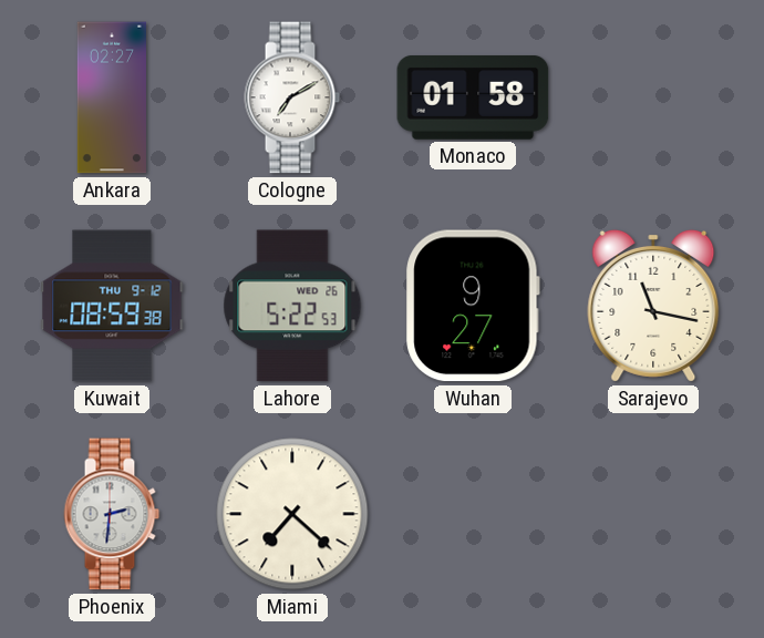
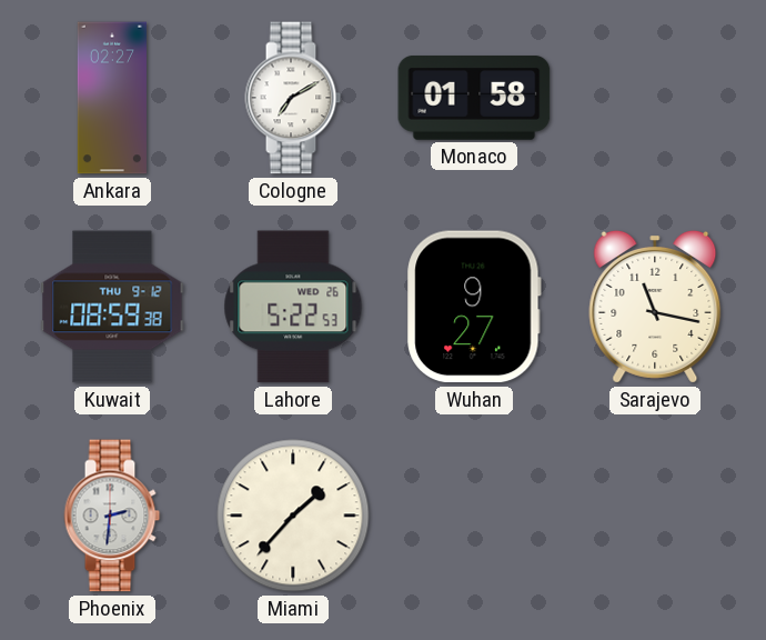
Miami: 7:22 -> 1:37
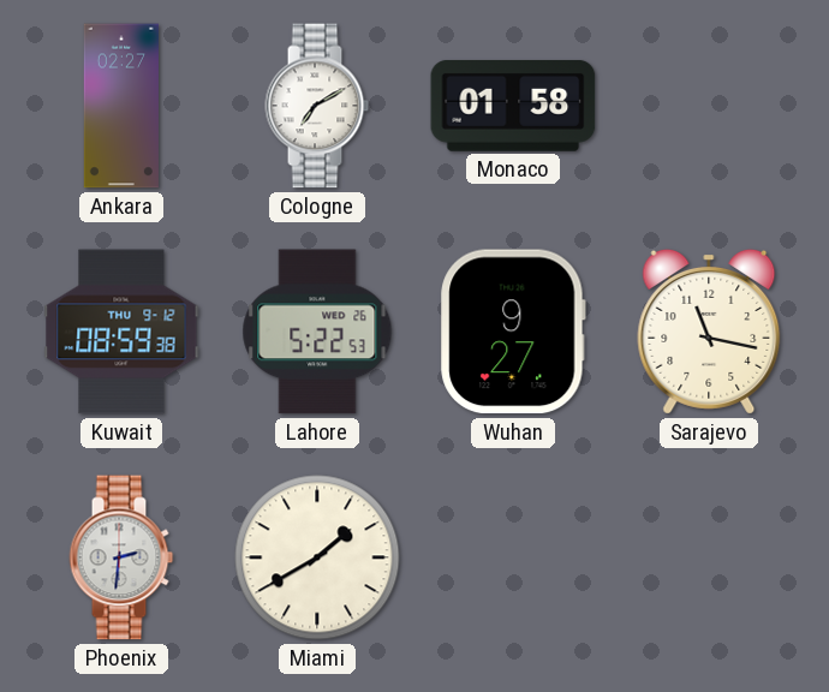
Miami: 1:37 -> 1:40
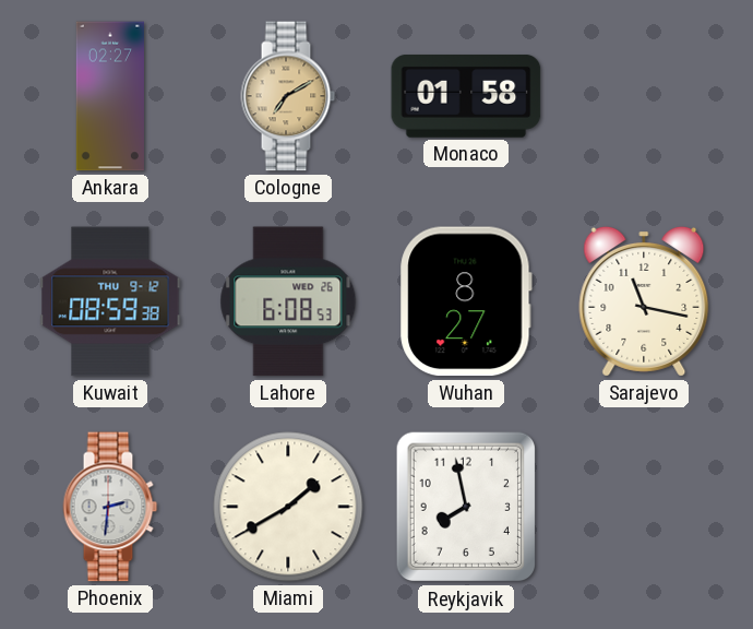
Cologne dial: white -> champagne
Lahore: 5:22 -> 6:08
Wuhan: 9:27 -> 8:27
Reykjavik: none -> 7:58
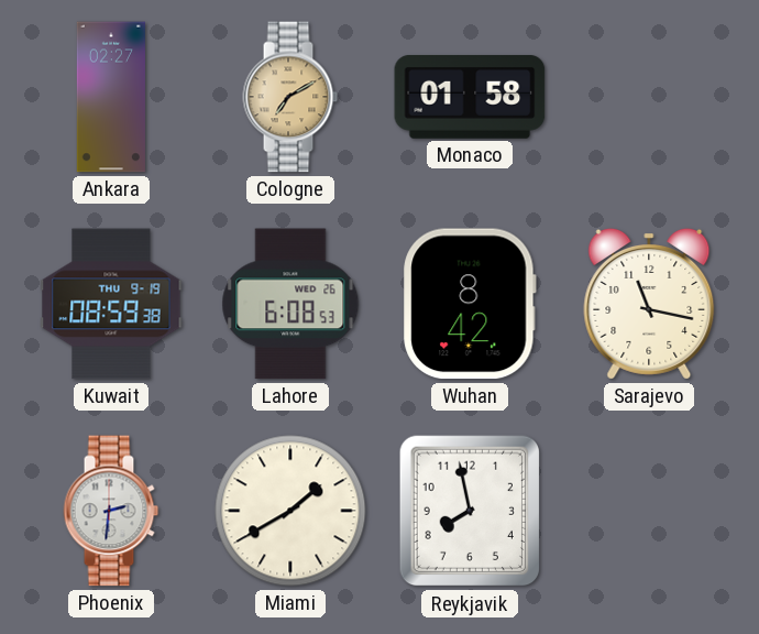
Kuwait date: THU 9-12 -> THU 9-19
Wuhan: 8:27 -> 8:42
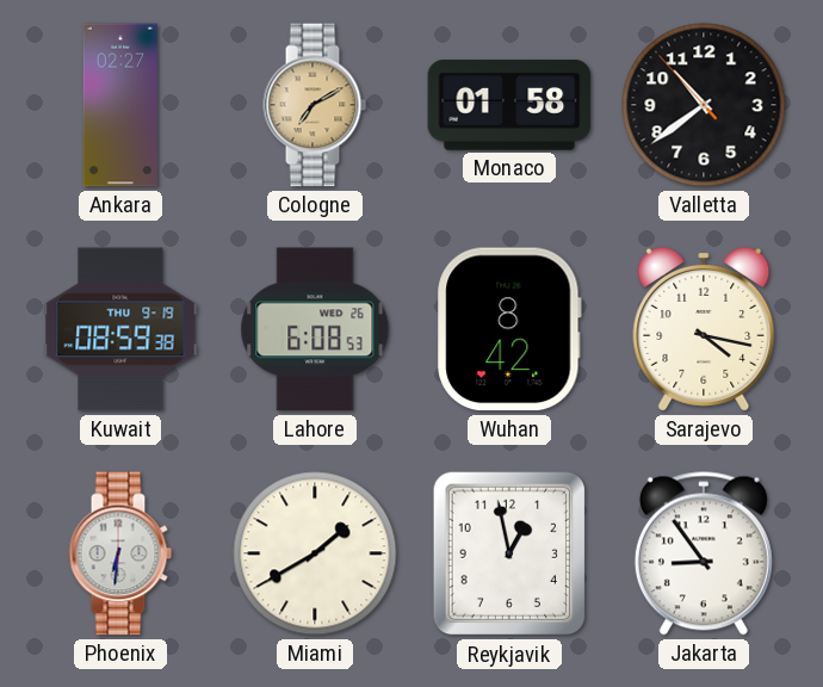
Valletta: none -> 10:38
Sarajevo: 11:17 -> 4:17
Phoenix: 2:31 -> 6:31
Reykjavik: 7:58 -> 12:58
Jakarta: none -> 8:54
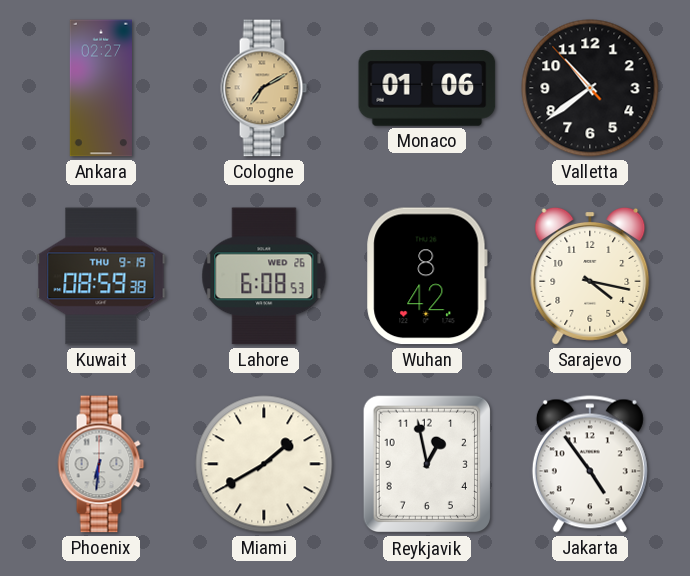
Monaco: 01:58 -> 01:06
Jakarta: 8:54 -> 4:54
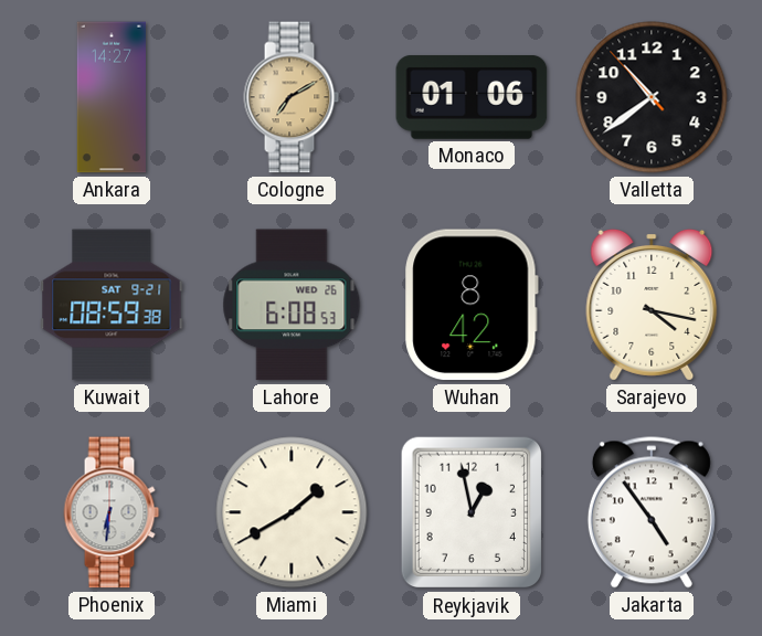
Ankara: 02:27 -> 14:27
Kuwait date: THU 9-19 -> SAT 9-21
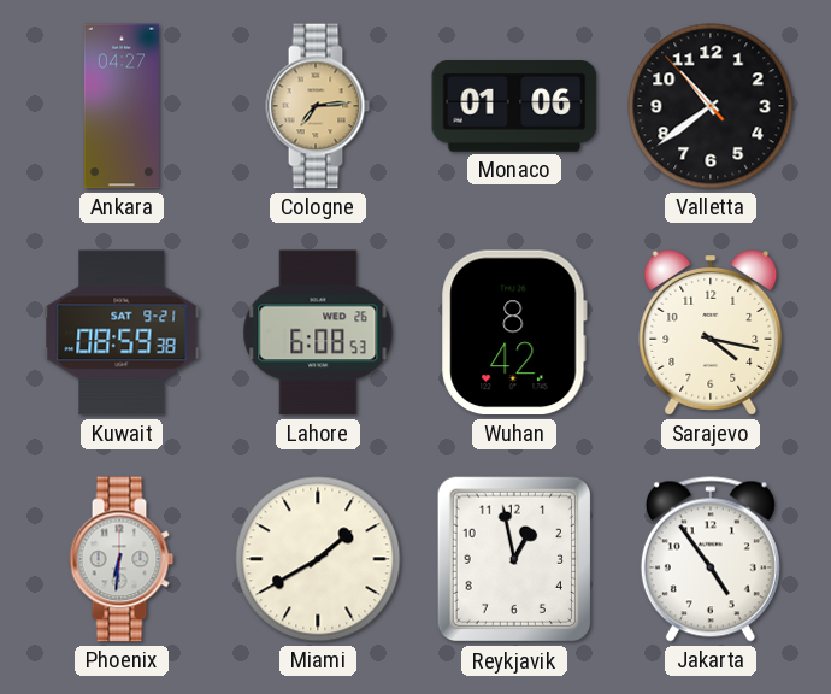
Ankara: 14:27 -> 04:27
Cologne: 7:10 -> 7:14
